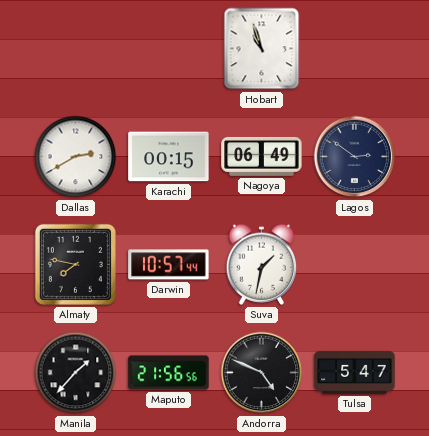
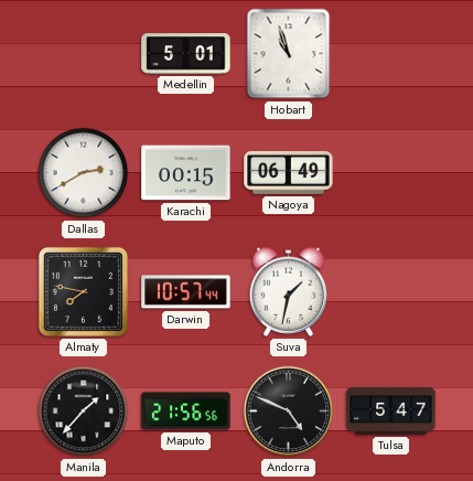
Medellin: none -> 5:01
Lagos: 2:51 -> none
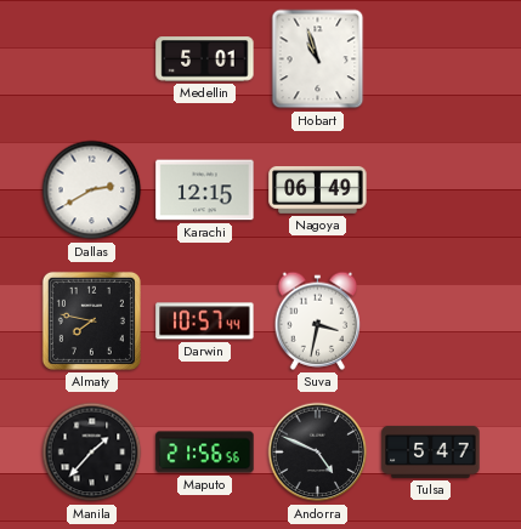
Karachi: 00:15 -> 12:15
Suva: 1:32 -> 3:32
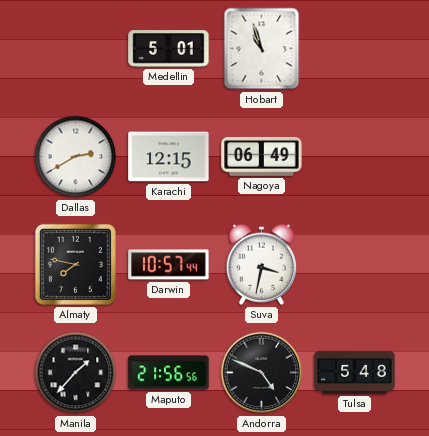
Tulsa: 5:47 -> 5:48
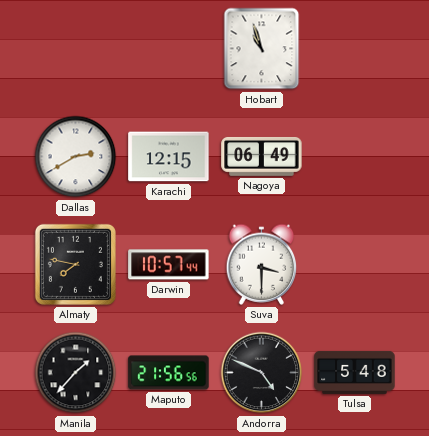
Medellin: 5:01 -> none
Suva: 3:32 -> 3:30
